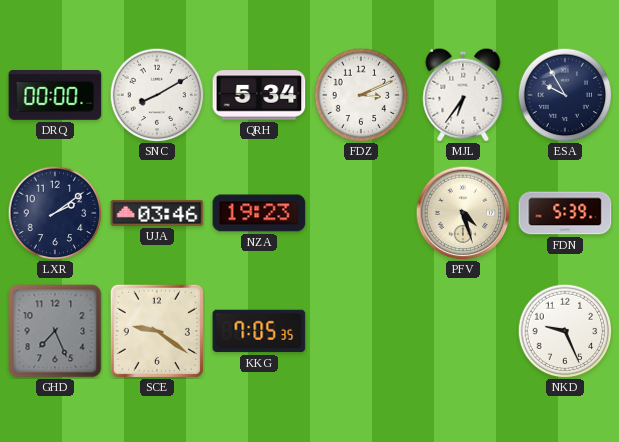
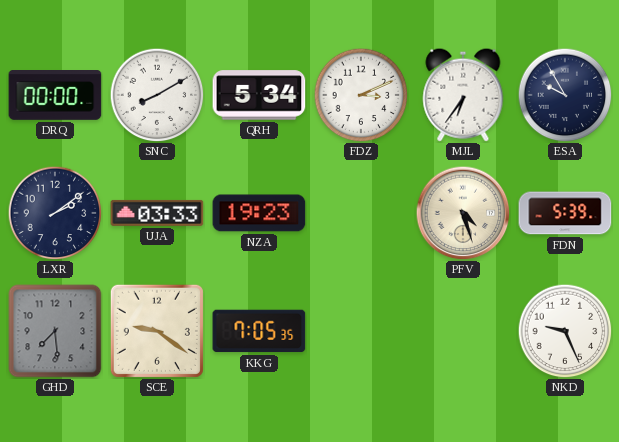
UJA: 03:46 -> 03:33
GHD: 7:26 -> 7:29
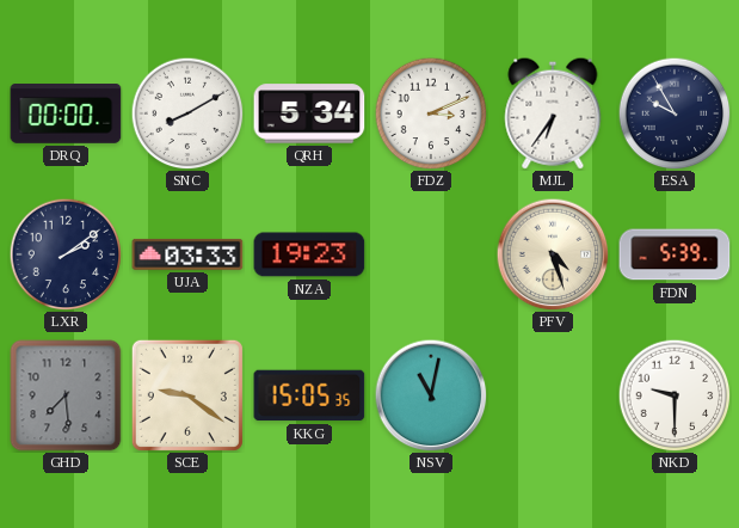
KKG: 7:05 -> 15:05
NSV: none -> 11:02
NKD: 9:26 -> 9:30
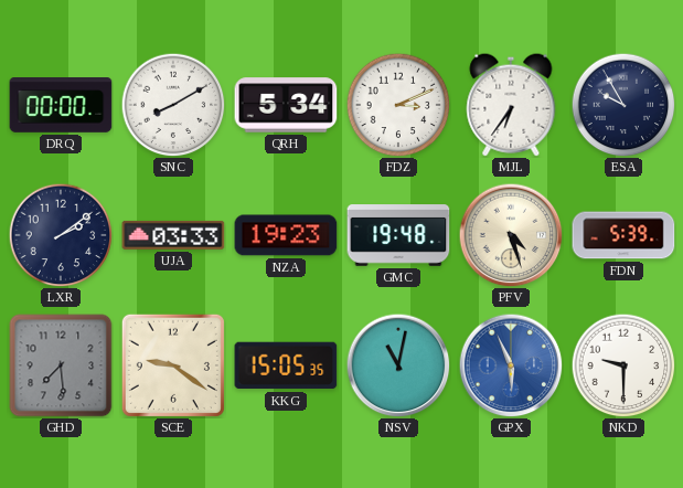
GMC: none -> 19:48
GPX: none -> 5:56
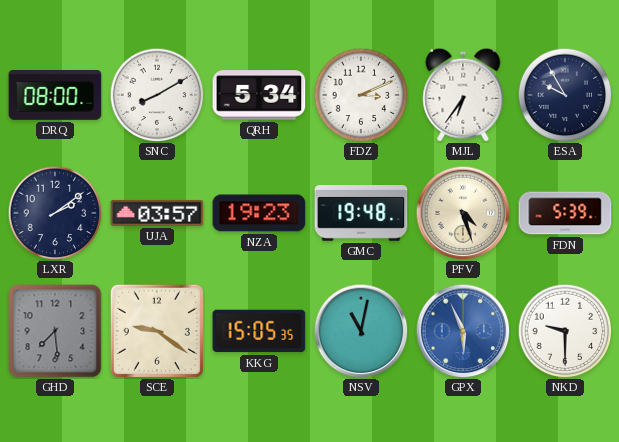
DRQ: 00:00 -> 08:00
UJA: 03:33 -> 03:57
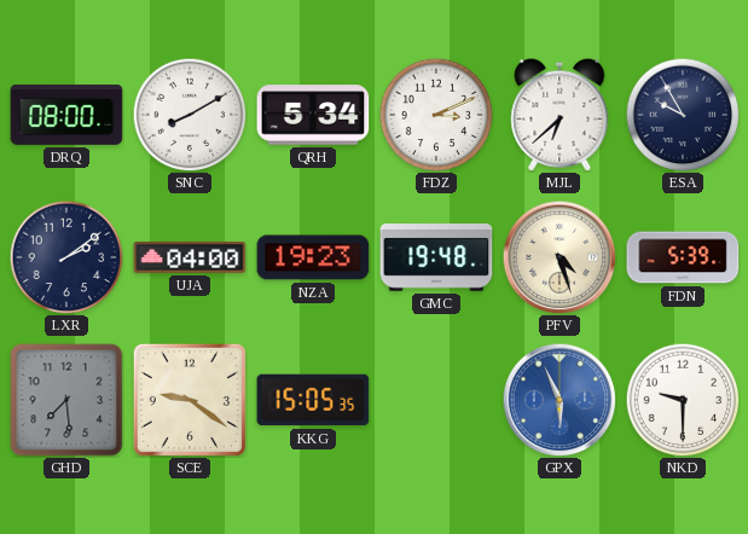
MJL: 6:36 -> 6:38
UJA: 03:57 -> 04:00
NSV: 11:02 -> none
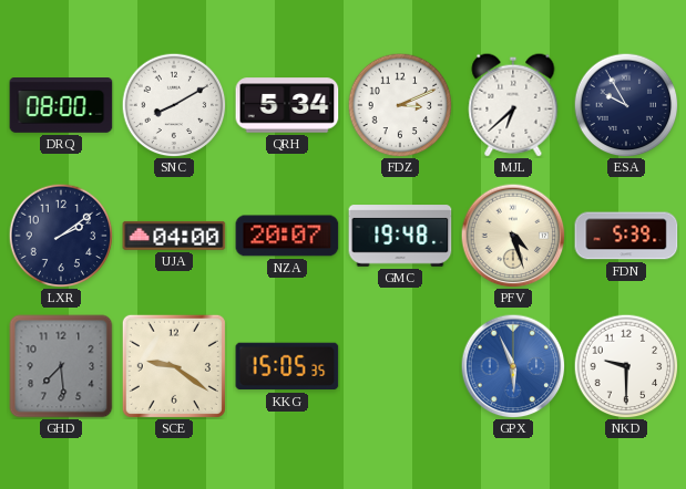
NZA: 19:23 -> 20:07
